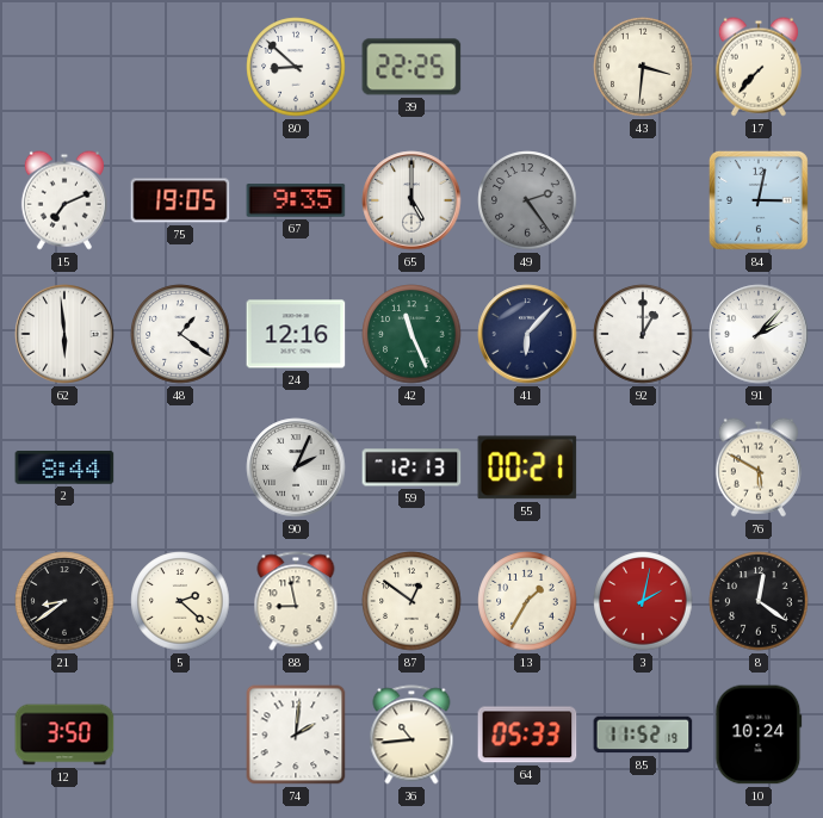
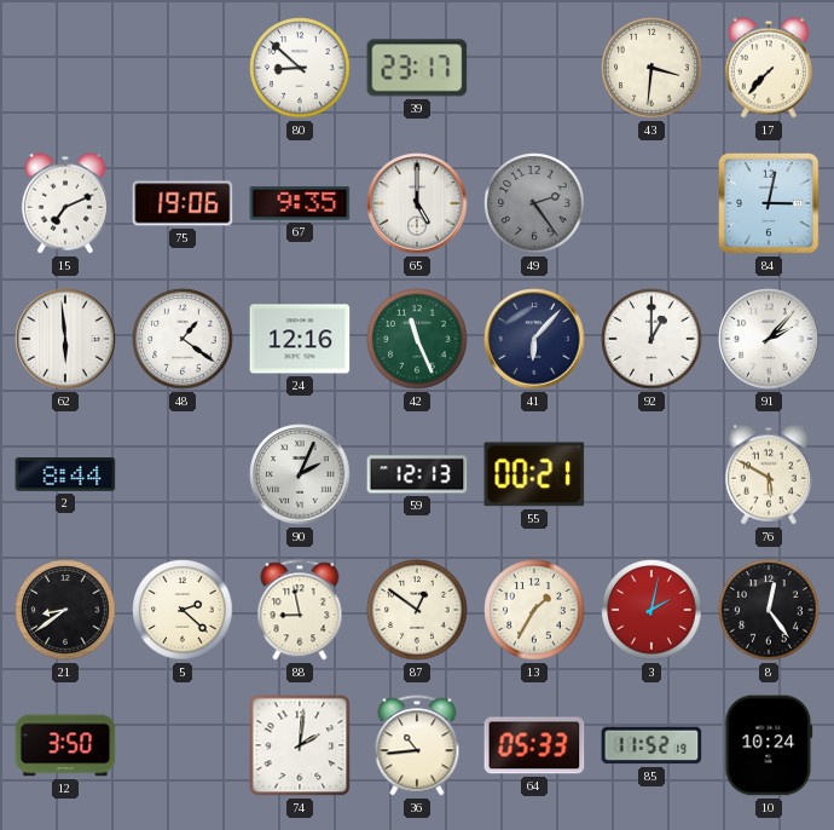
39: 22:25 -> 23:17
75: 19:05 -> 19:06
8: 12:21 -> 12:24
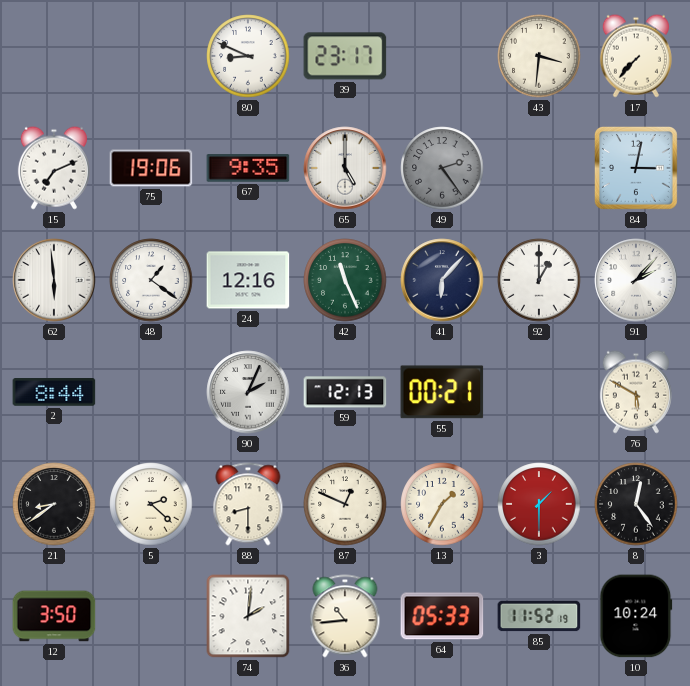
80: 8:52 -> 8:49
88: 8:58 -> 8:30
87: 12:51 -> 12:49
3: 2:02 -> 1:30
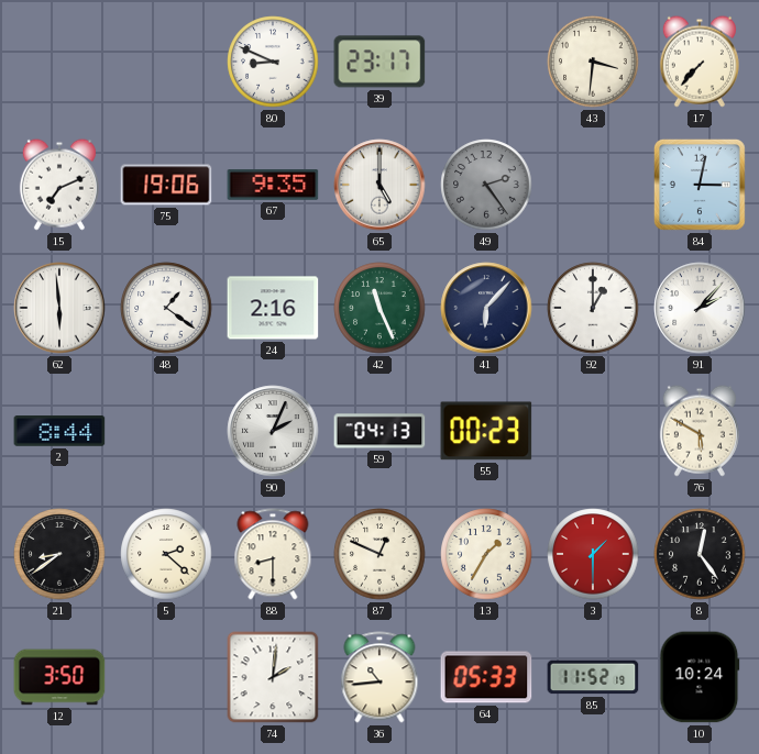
24: 12:16 -> 2:16
59: 12:13 -> 04:13
55: 00:21 -> 00:23
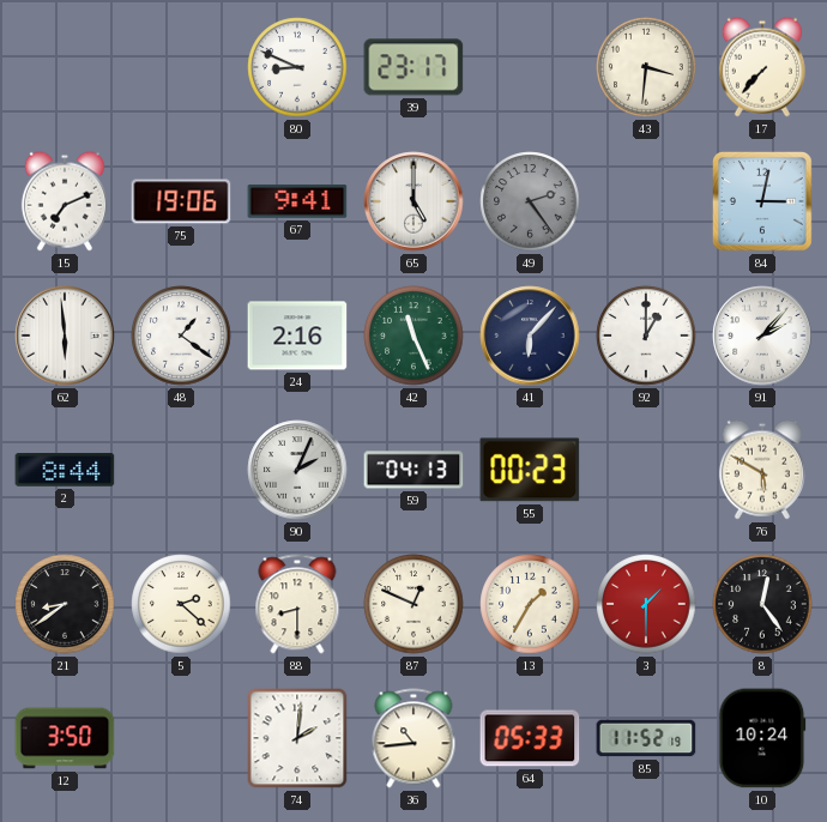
67: 9:35 -> 9:41
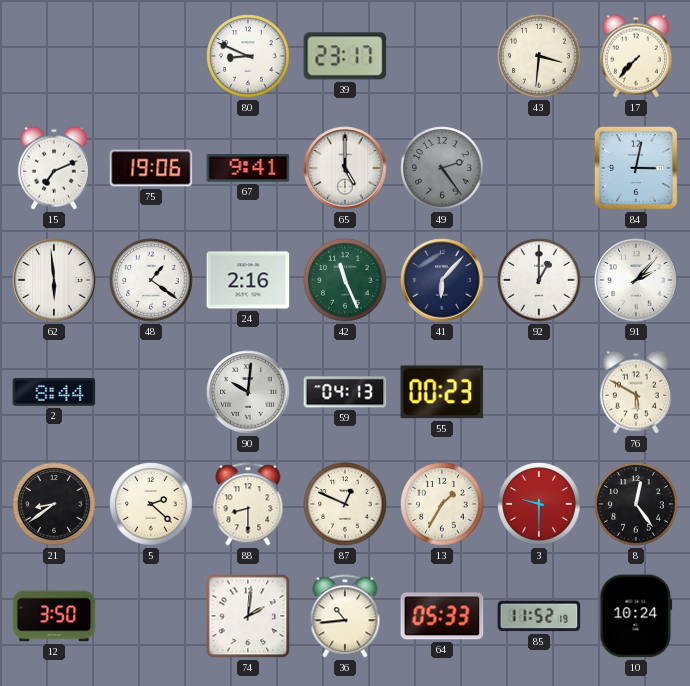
90: 2:04 -> 10:01
3: 1:30 -> 9:30
